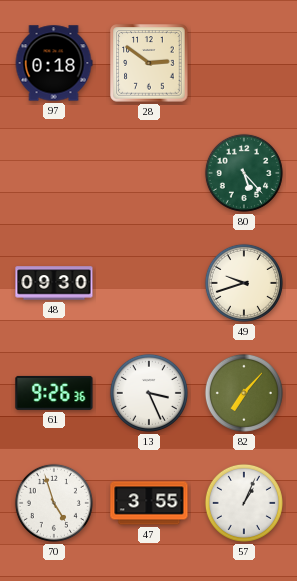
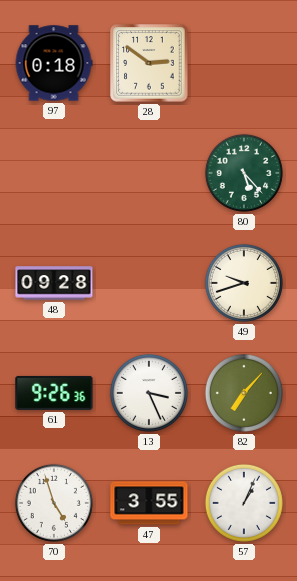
48: 09:30 -> 09:28
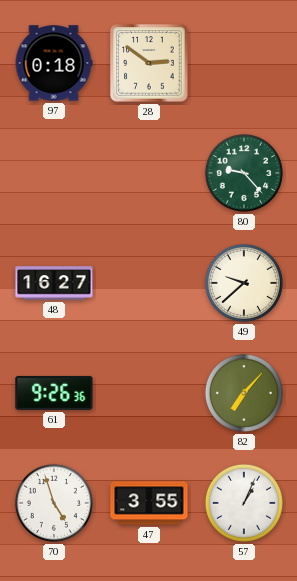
80: 5:23 -> 9:23
48: 09:28 -> 16:27
49: 9:42 -> 9:38
13: 3:26 -> none
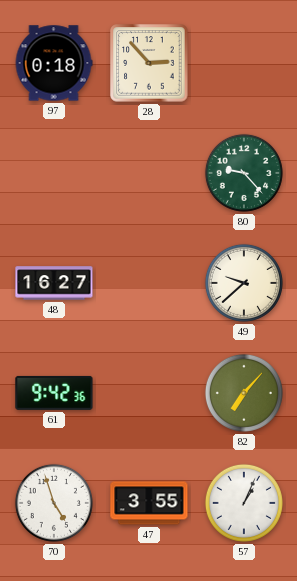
28: 2:51 -> 2:53
61: 9:26 -> 9:42
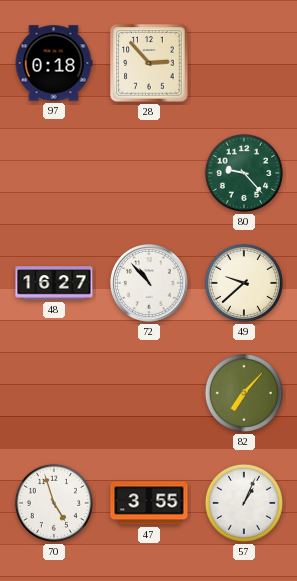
72: none -> 10:53
61: 9:42 -> none
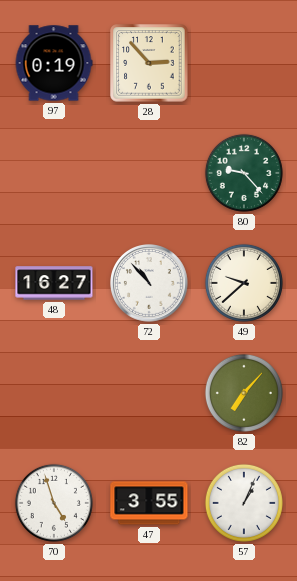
97: 0:18 -> 0:19
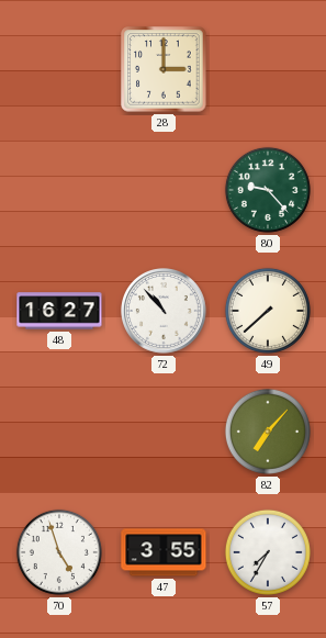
97: 0:19 -> none
28: 2:53 -> 3:00
49: 9:38 -> 7:38
57: 1:04 -> 7:35
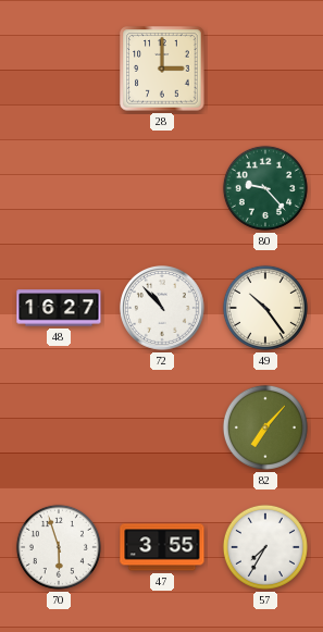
49: 7:38 -> 10:24
70: 4:57 -> 5:57
